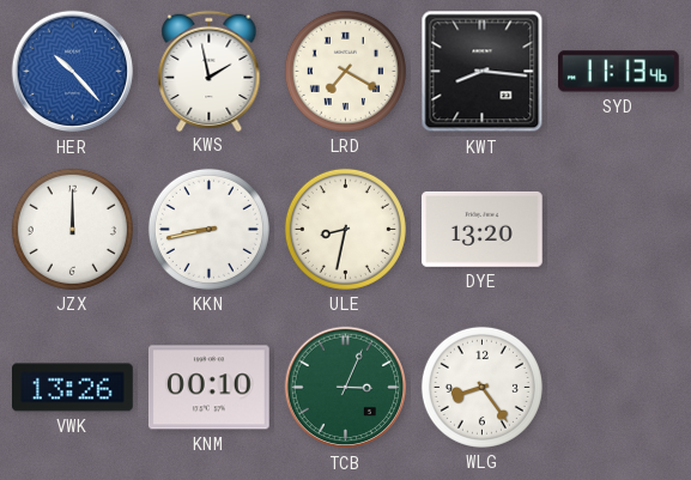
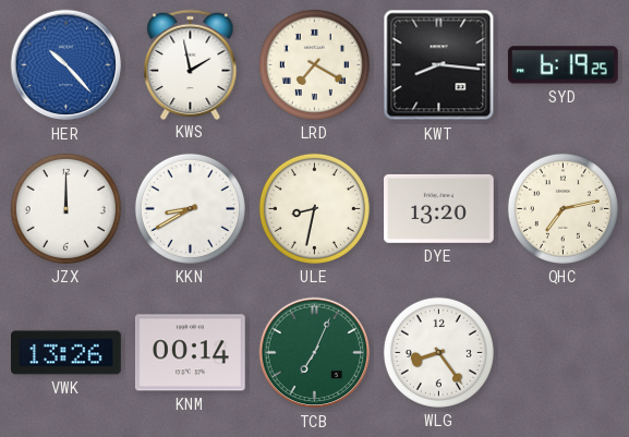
SYD: 11:13 -> 6:19
KKN: 8:43 -> 8:40
QHC: none -> 7:13
KNM: 00:10 -> 00:14
TCB: 3:04 -> 7:04
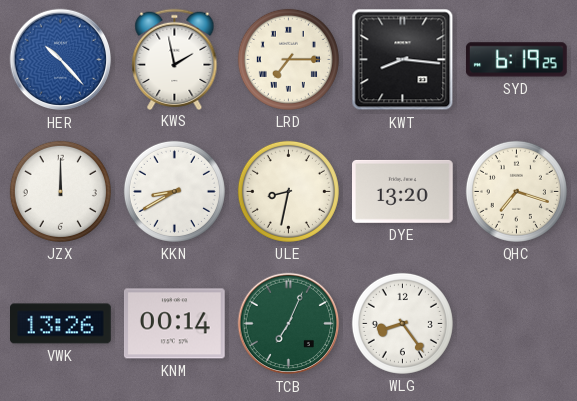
LRD: 7:20 -> 7:15
QHC: 7:13 -> 7:18
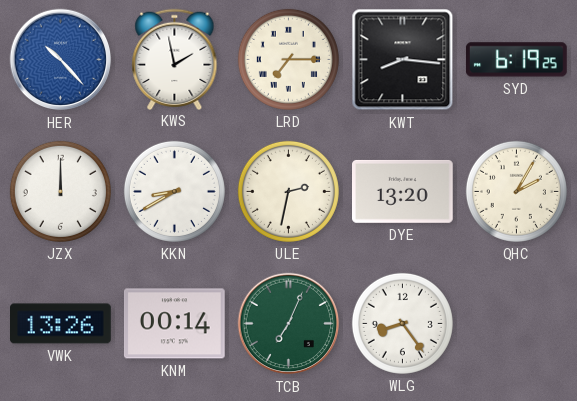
ULE: 8:32 -> 2:32
QHC: 7:18 -> 2:05
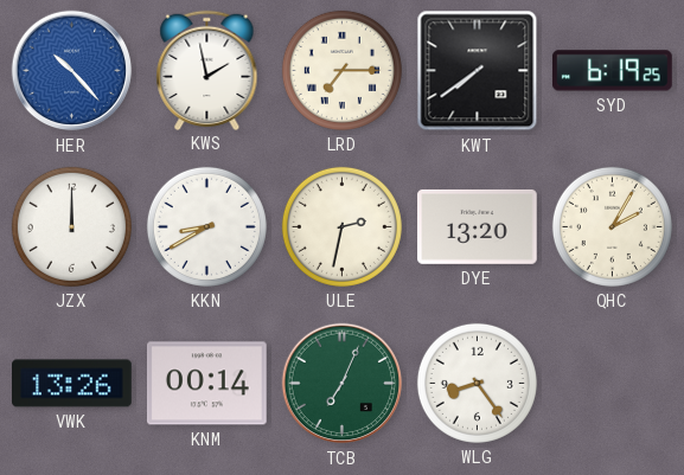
KWT: 8:16 -> 7:39
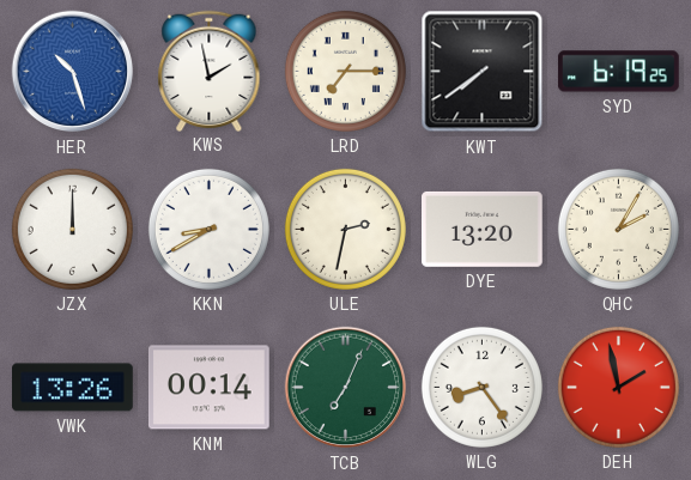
HER: 10:23 -> 10:27
DEH: none -> 1:58
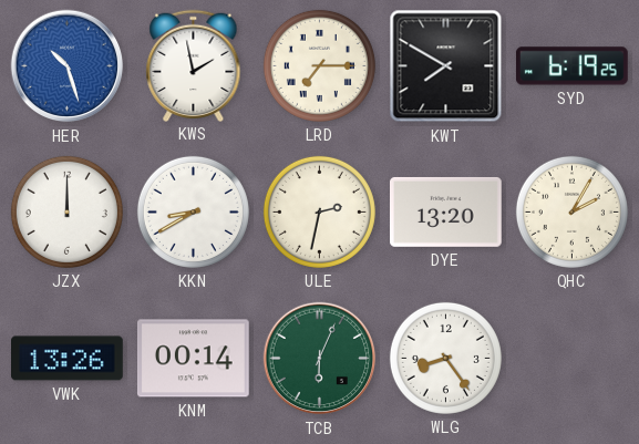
KWT: 7:39 -> 7:50
TCB: 7:04 -> 6:04
DEH: 1:58 -> none
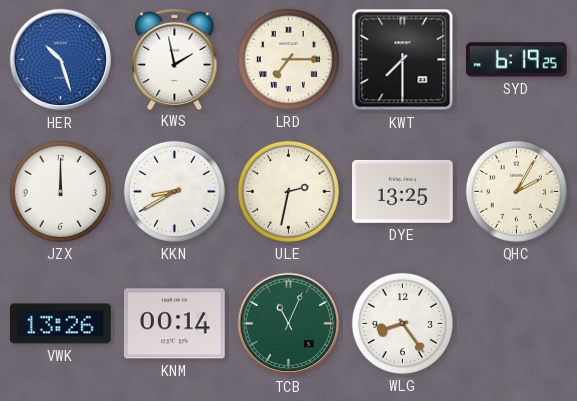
KWT: 7:50 -> 7:30
DYE: 13:20 -> 13:25
TCB: 6:04 -> 11:04
